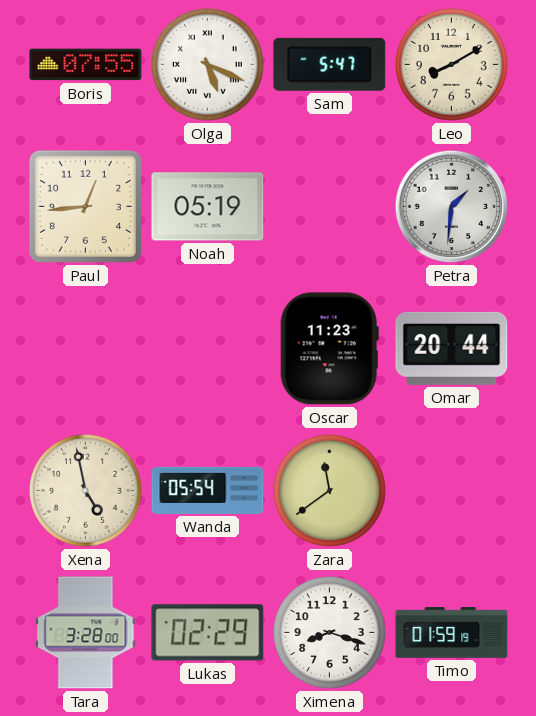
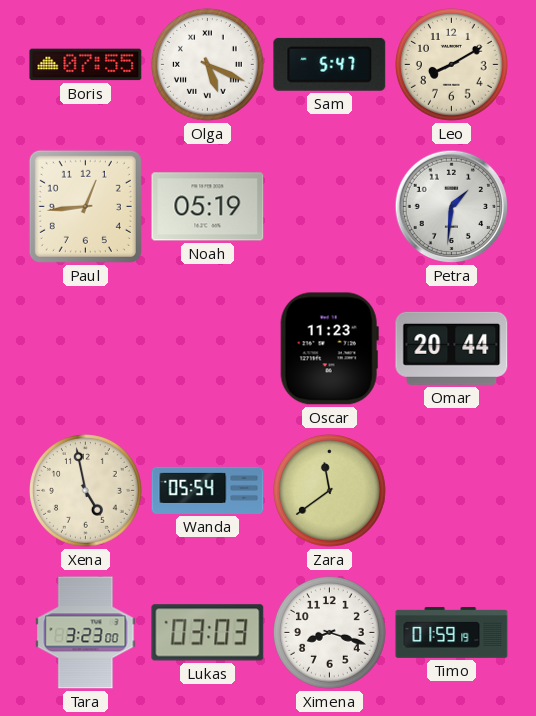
Tara: 3:28 -> 3:23
Lukas: 02:29 -> 03:03
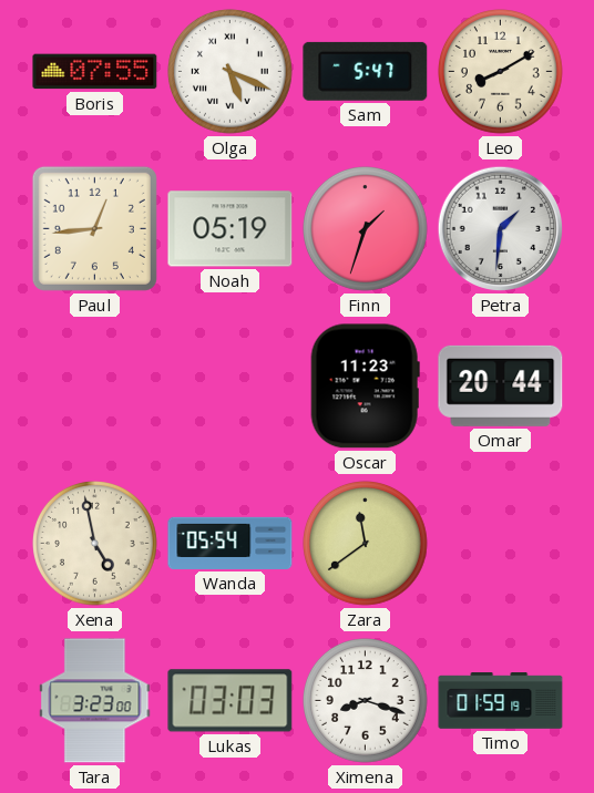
Finn: none -> 1:33
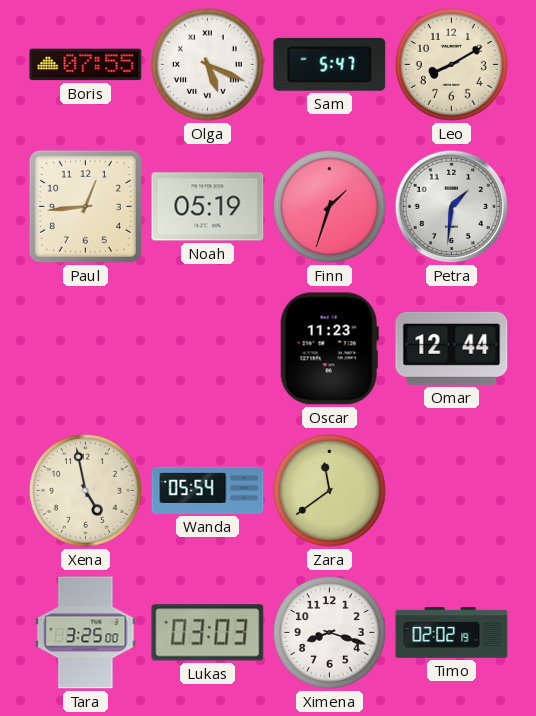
Omar: 20:44 -> 12:44
Tara: 3:23 -> 3:25
Timo: 01:59 -> 02:02
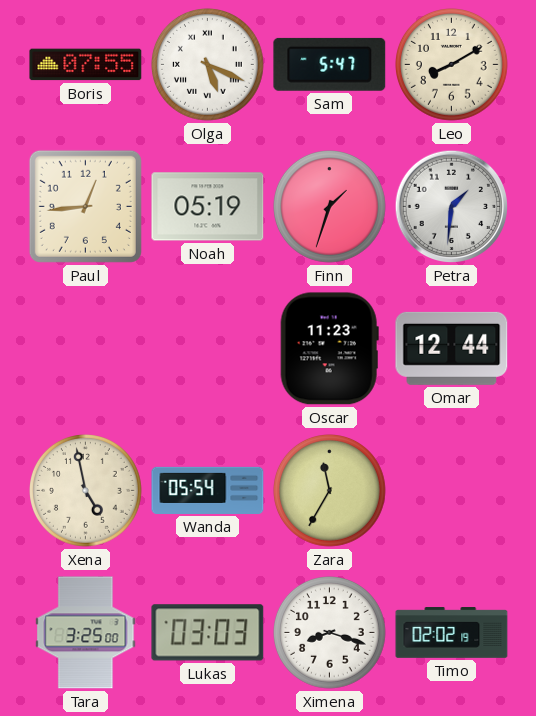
Zara: 11:39 -> 11:35
